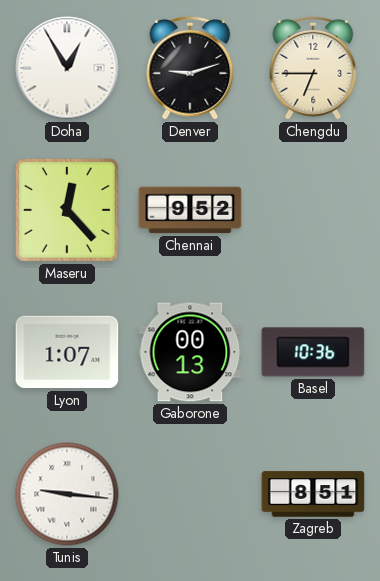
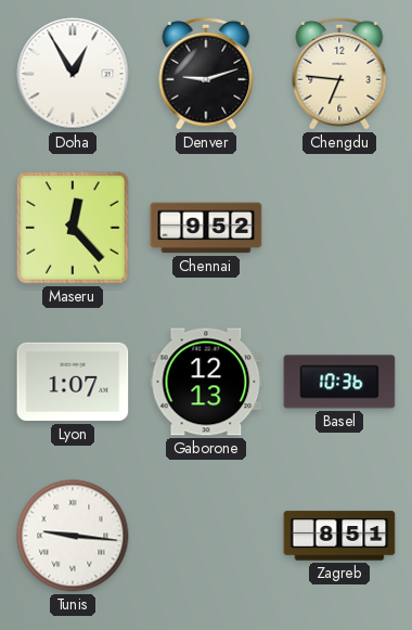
Chengdu: 6:45 -> 6:46
Gaborone: 00:13 -> 12:13
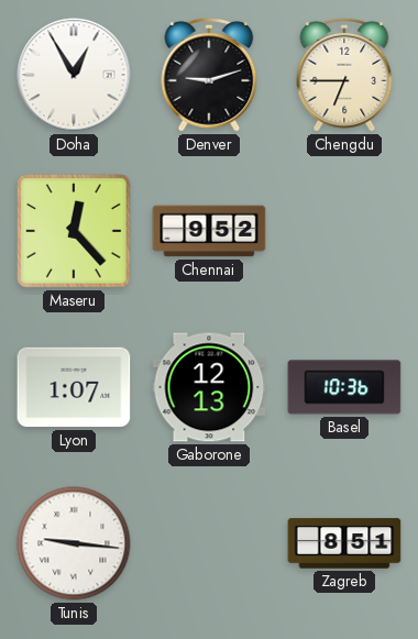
Chengdu: 6:46 -> 6:45
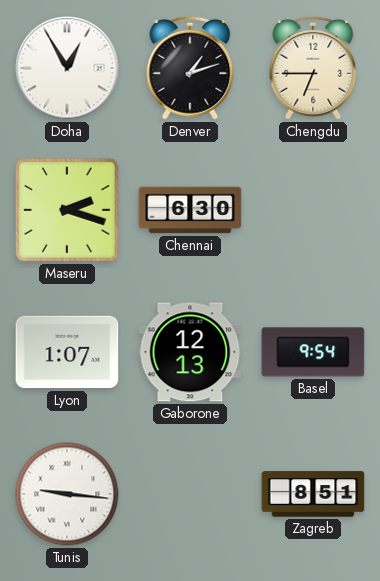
Denver: 9:12 -> 1:12
Maseru: 12:23 -> 2:18
Chennai: 9:52 -> 6:30
Basel: 10:36 -> 9:54
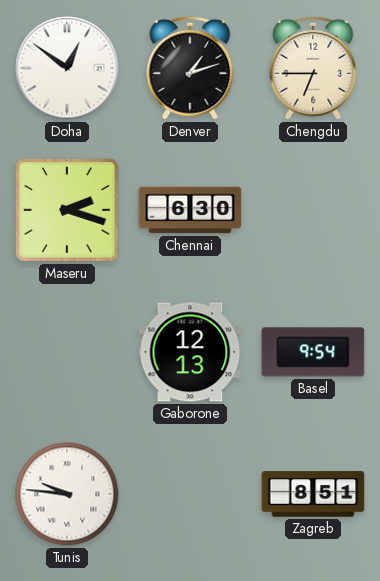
Doha: 12:55 -> 12:51
Lyon: 1:07 -> none
Tunis: 9:16 -> 9:46
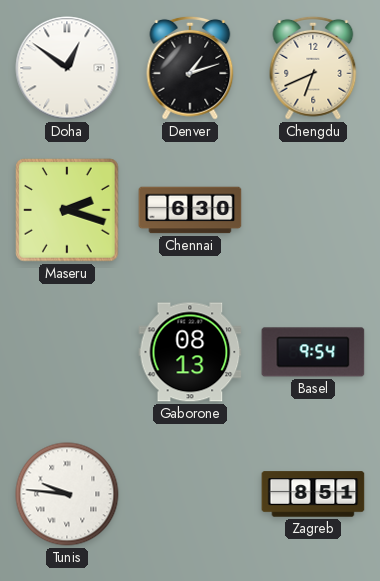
Chengdu: 6:45 -> 6:41
Gaborone: 12:13 -> 08:13
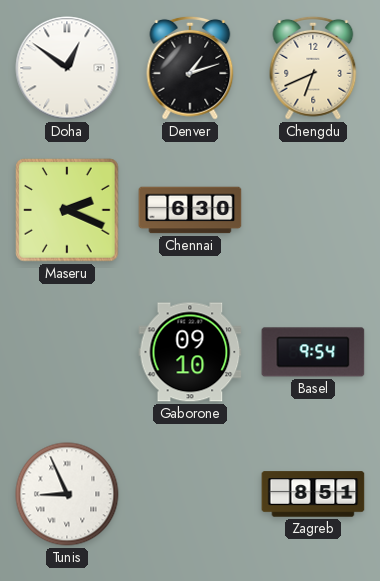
Maseru: 2:18 -> 2:19
Gaborone: 08:13 -> 09:10
Tunis: 9:46 -> 8:56
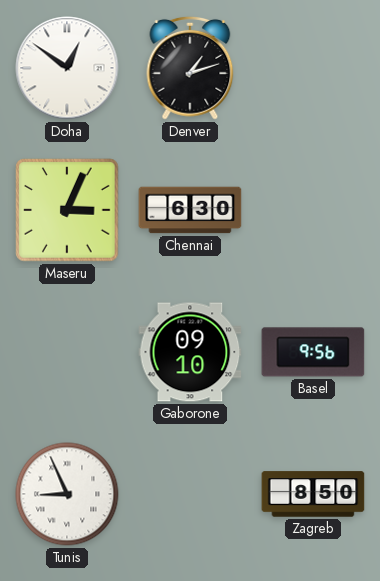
Chengdu: 6:41 -> none
Maseru: 2:19 -> 3:04
Basel: 9:54 -> 9:56
Zagreb: 8:51 -> 8:50
